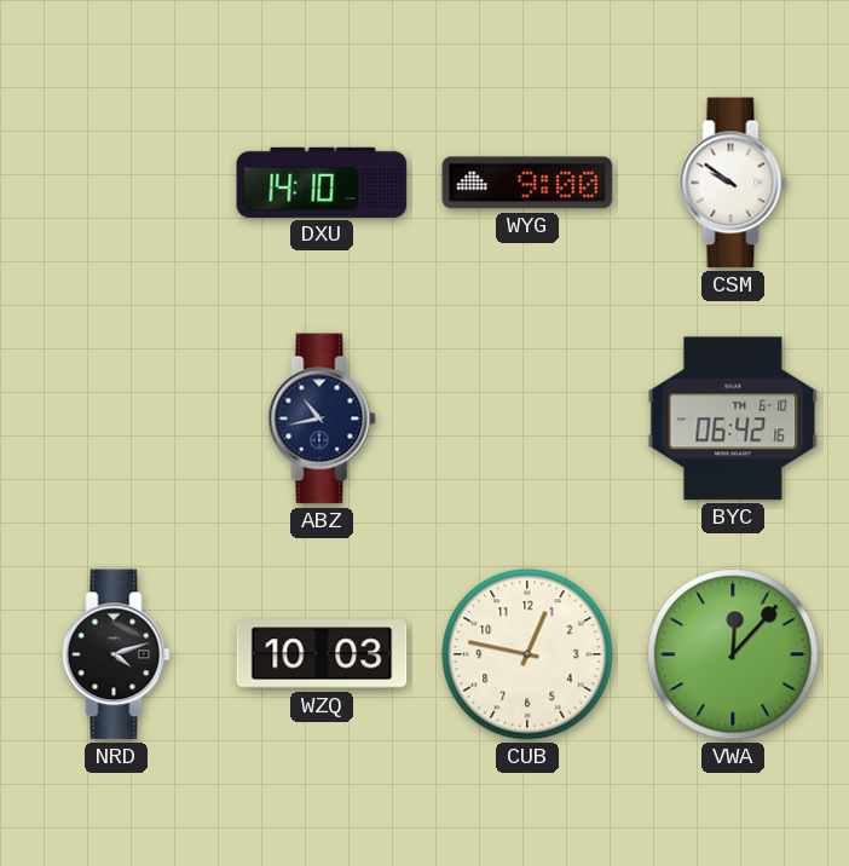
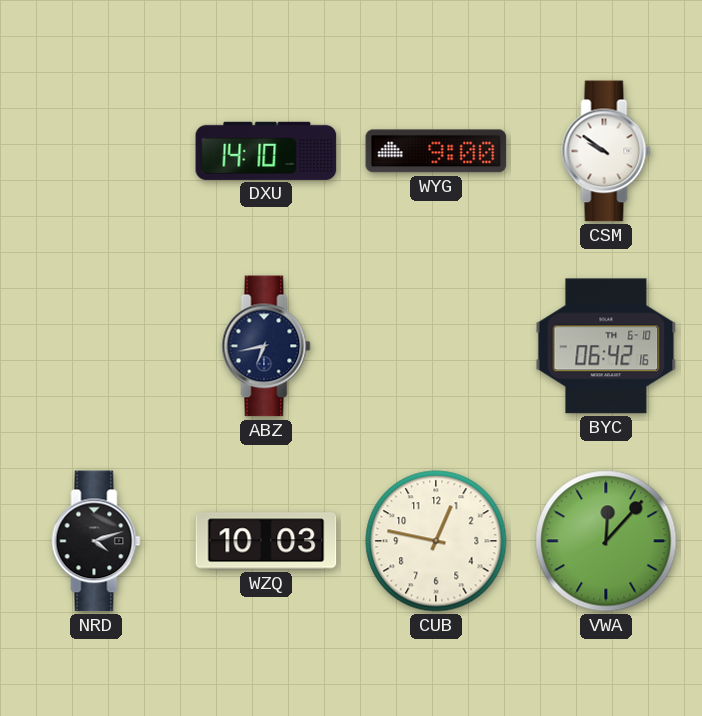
ABZ: 10:43 -> 6:43
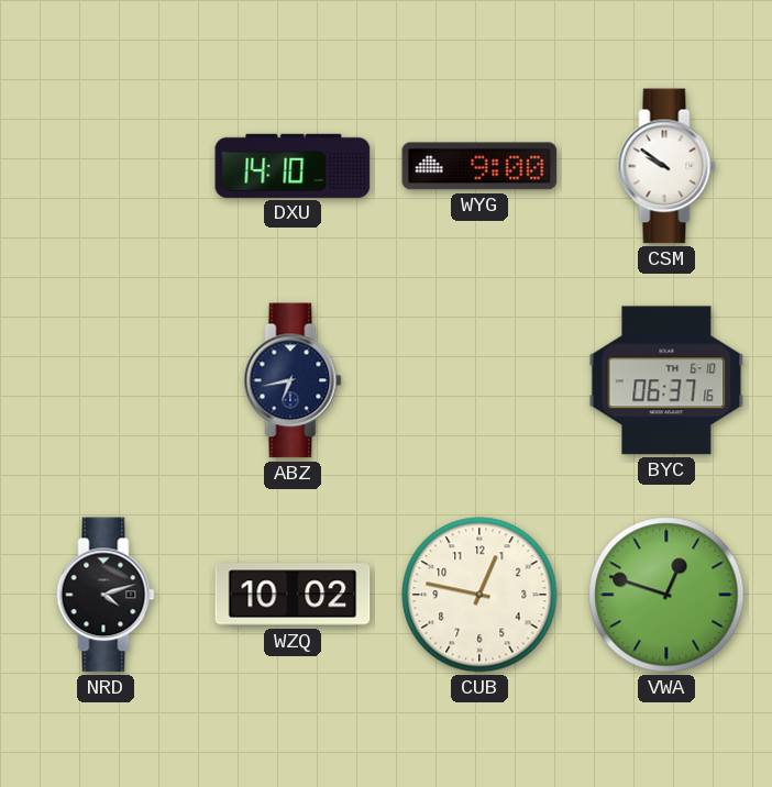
BYC: 06:42 -> 06:37
WZQ: 10:03 -> 10:02
VWA: 12:07 -> 12:48
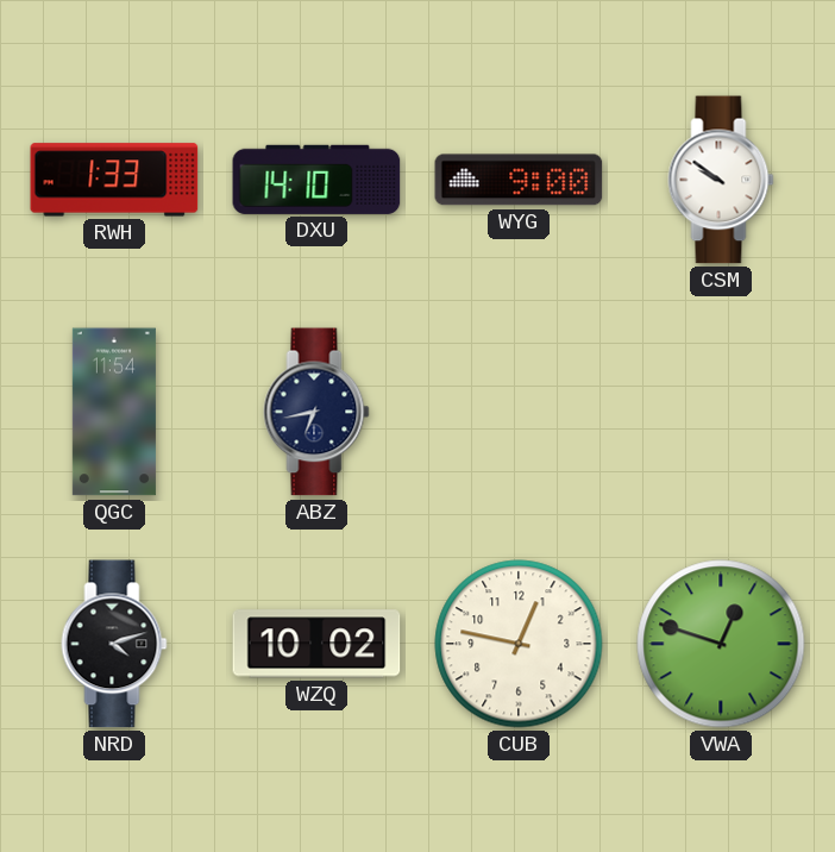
RWH: none -> 1:33
QGC: none -> 11:54
BYC: 06:37 -> none
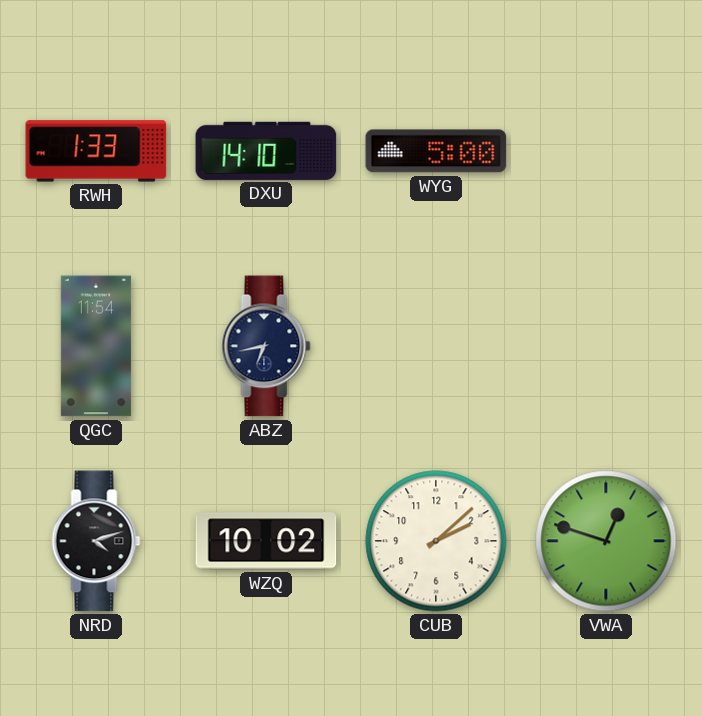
WYG: 9:00 -> 5:00
CSM: 9:51 -> none
CUB: 12:47 -> 2:08
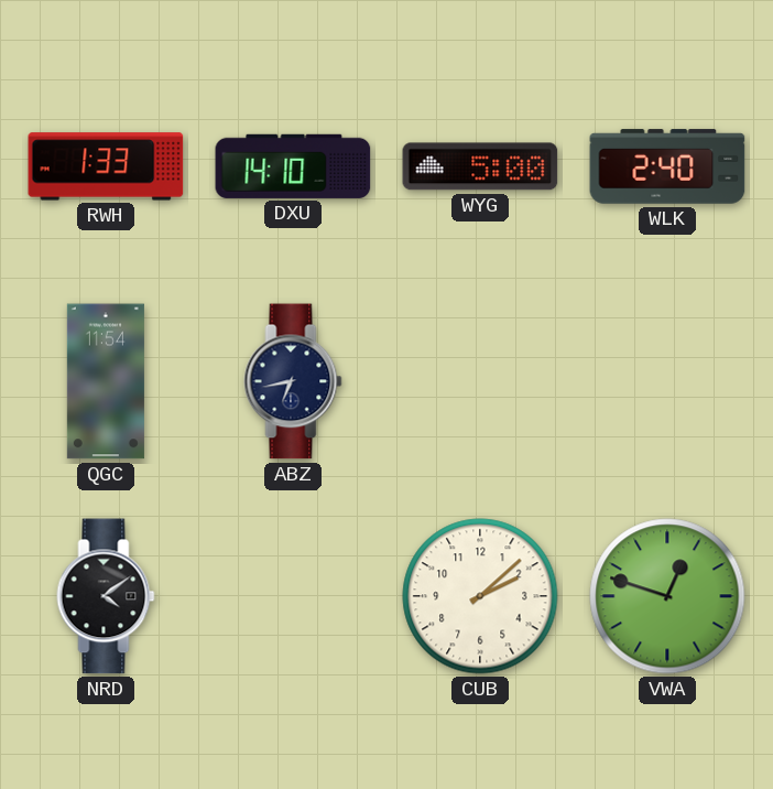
WLK: none -> 2:40
NRD: 4:12 -> 4:09
WZQ: 10:02 -> none
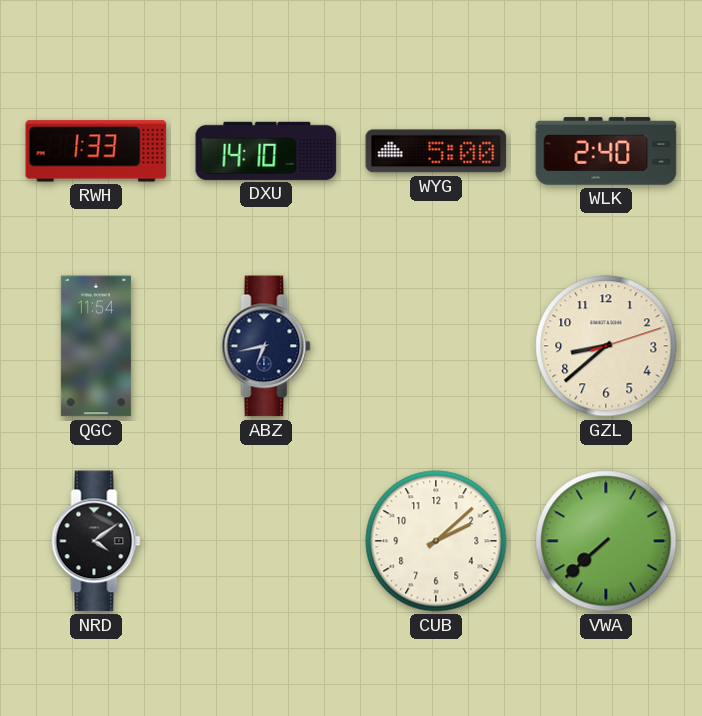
GZL: none -> 8:38
VWA: 12:48 -> 7:38
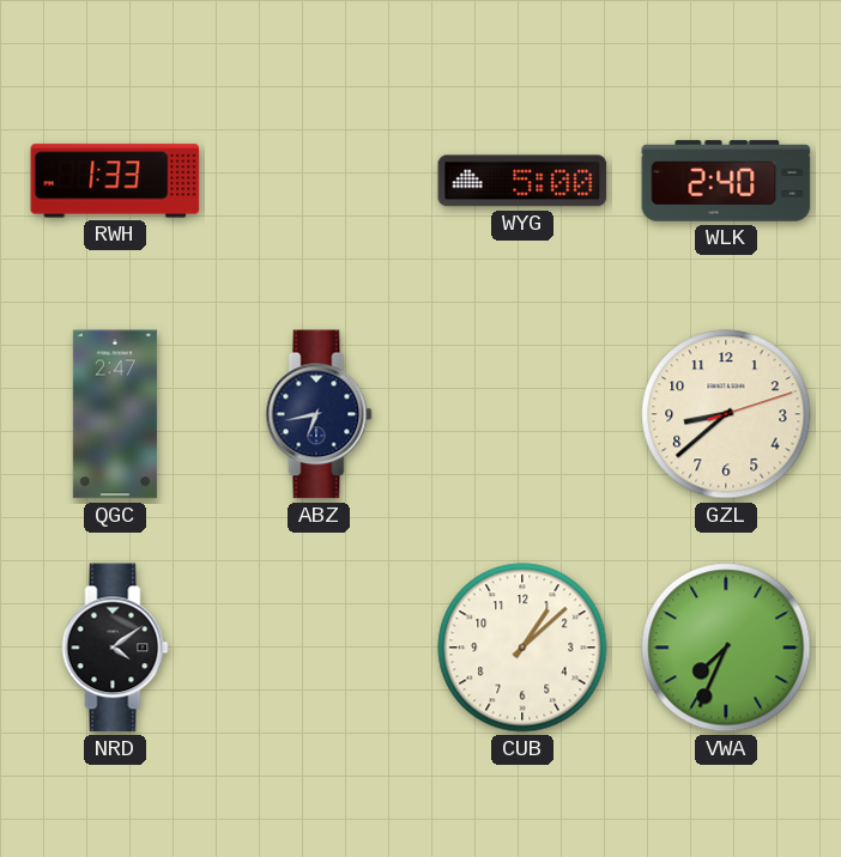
DXU: 14:10 -> none
QGC: 11:54 -> 2:47
CUB: 2:08 -> 1:08
VWA: 7:38 -> 7:34
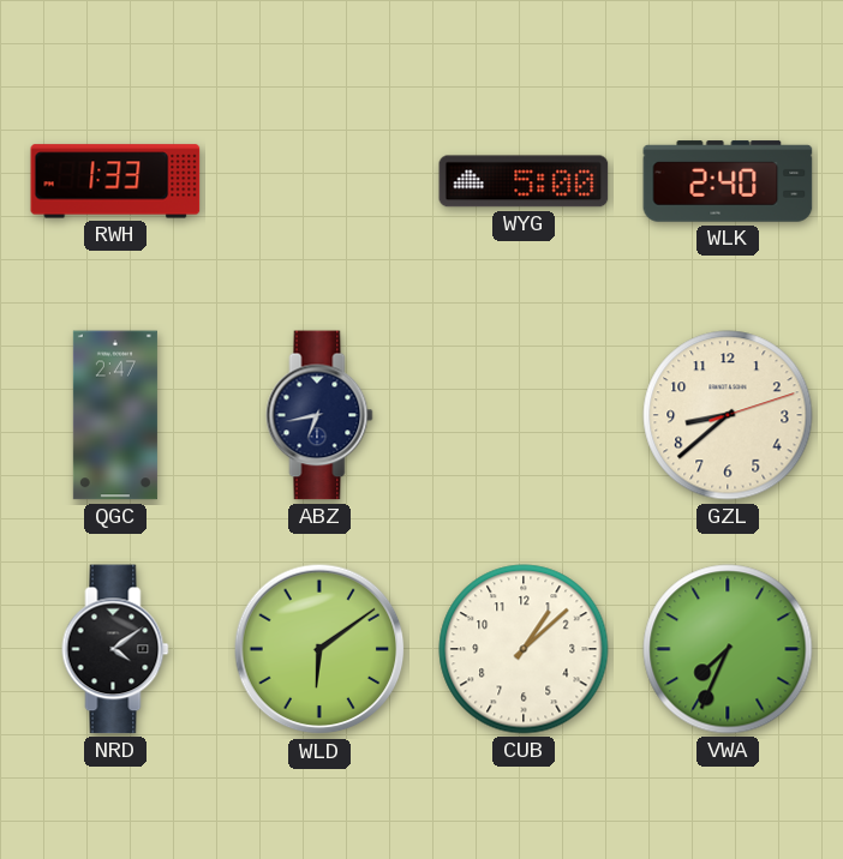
WLD: none -> 6:09
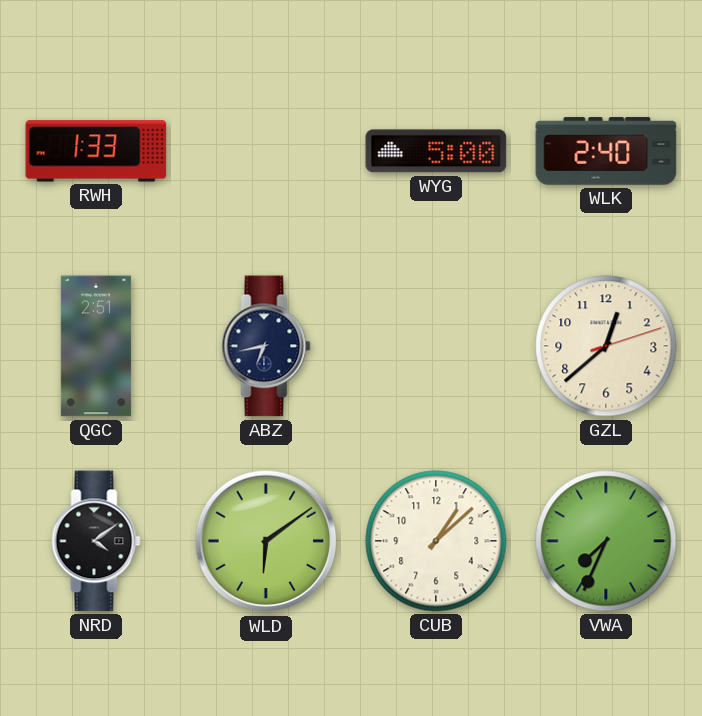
QGC: 2:47 -> 2:51
GZL: 8:38 -> 12:38
